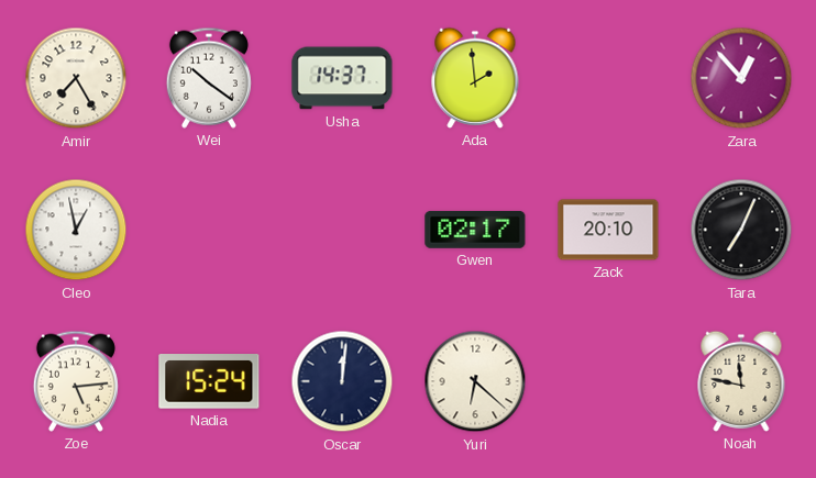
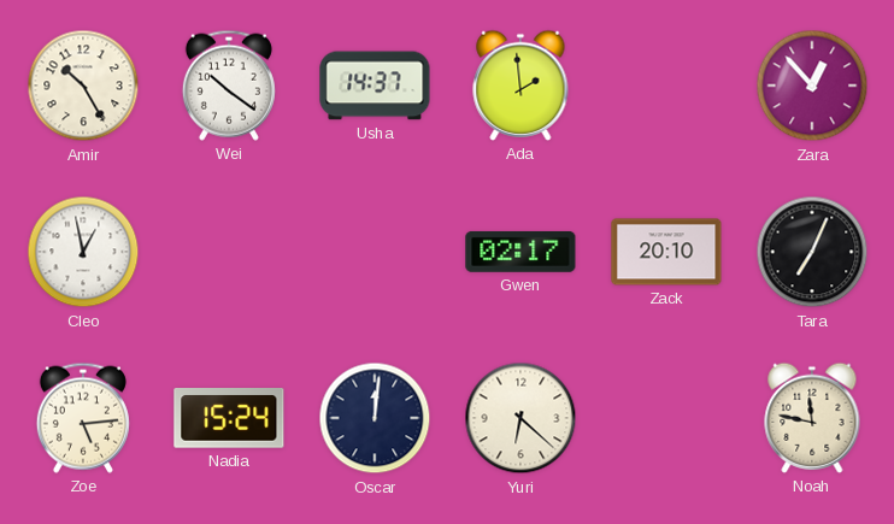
Amir: 7:25 -> 10:25
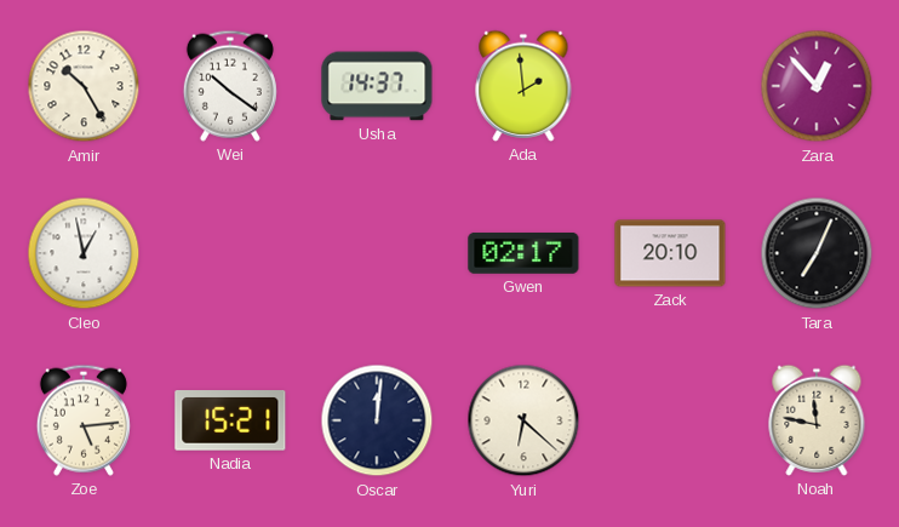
Nadia: 15:24 -> 15:21
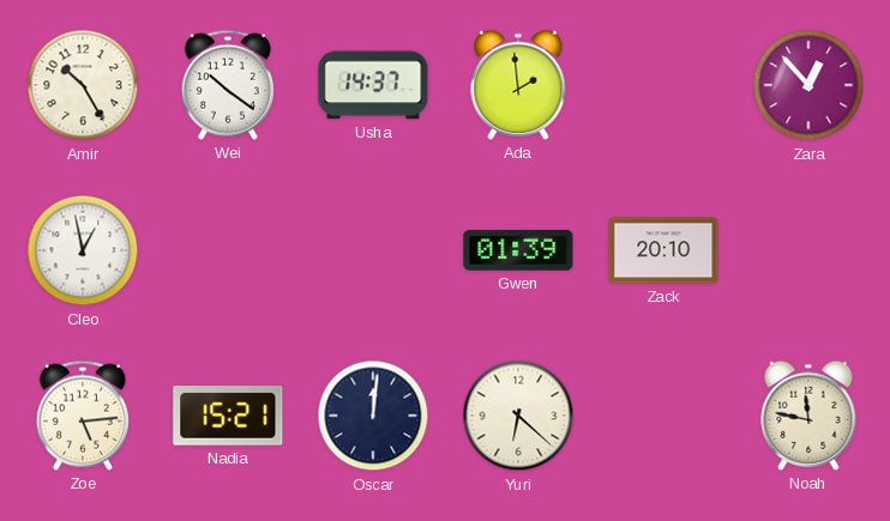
Gwen: 02:17 -> 01:39
Tara: 7:04 -> none
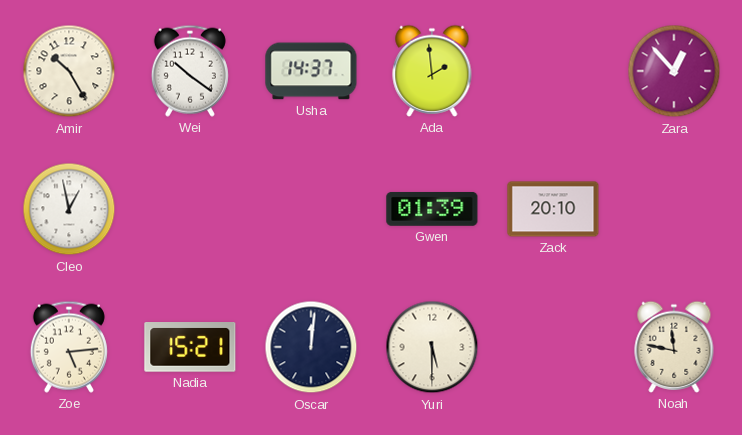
Yuri: 6:22 -> 5:30
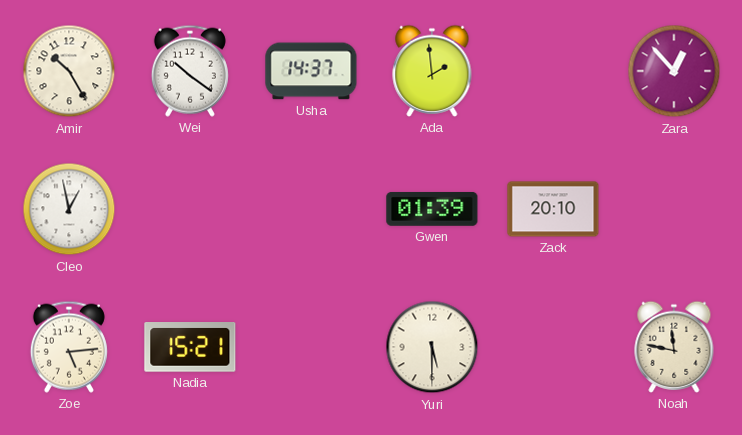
Oscar: 12:01 -> none
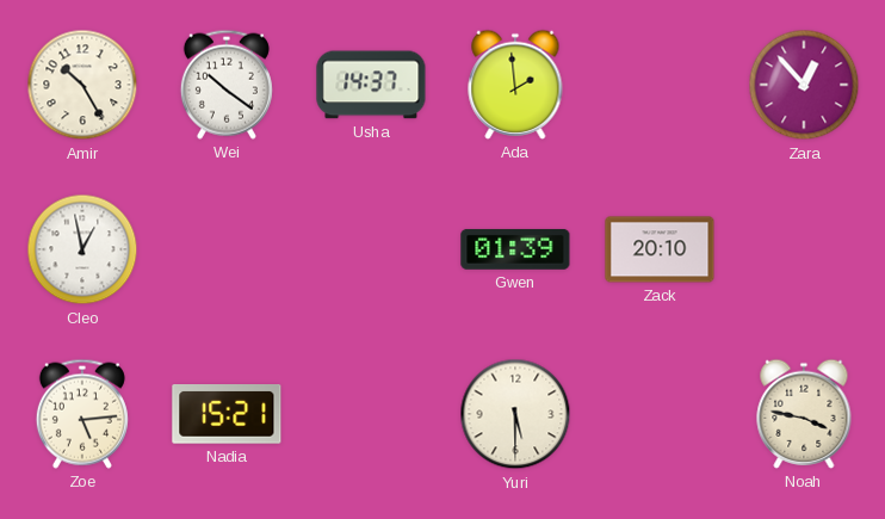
Noah: 11:47 -> 3:47
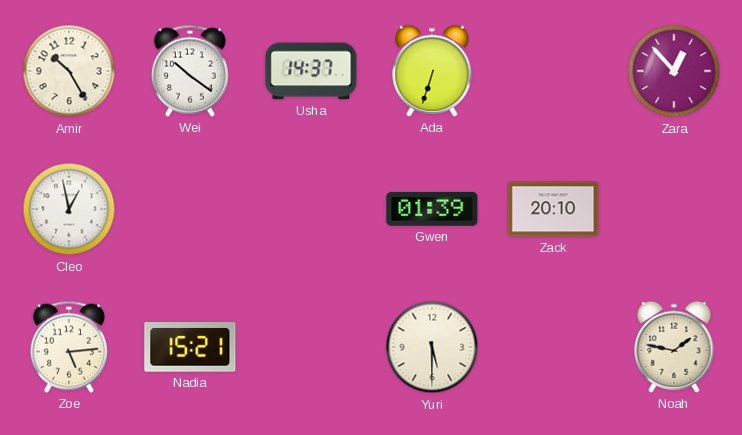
Ada: 1:59 -> 6:33
Noah: 3:47 -> 1:47
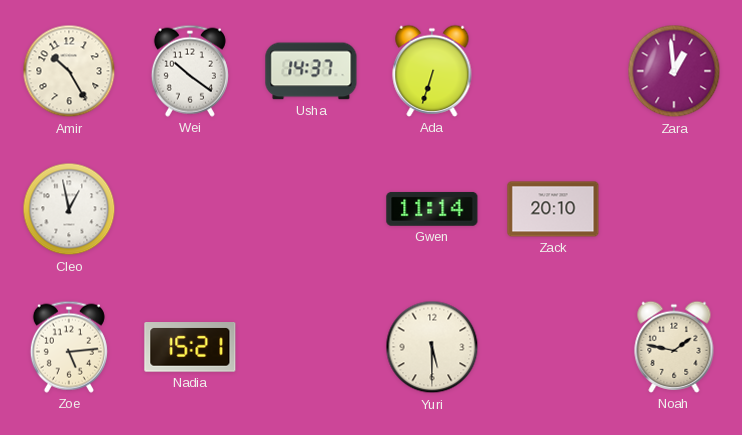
Zara: 12:53 -> 12:59
Gwen: 01:39 -> 11:14
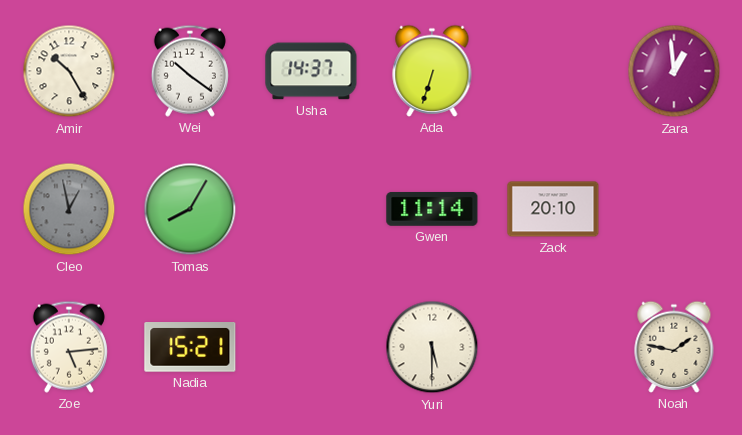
Cleo dial: white -> grey
Tomas: none -> 8:05
